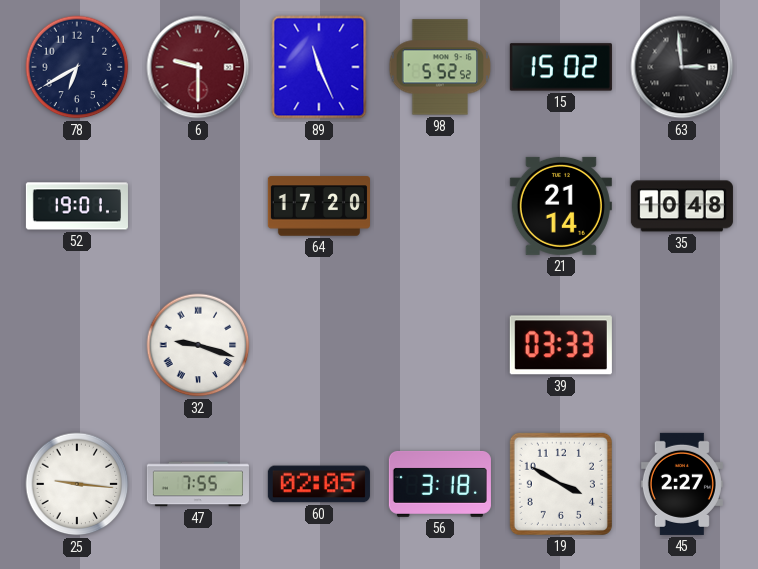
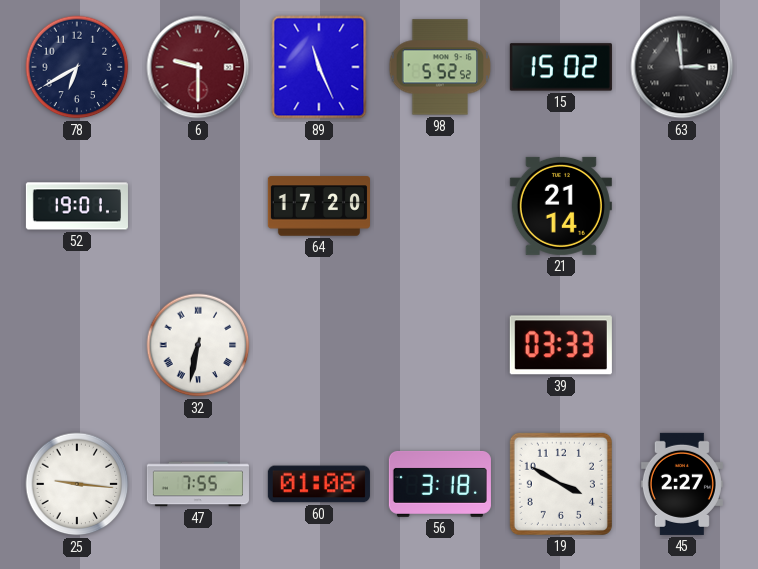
35: 10:48 -> none
32: 9:18 -> 6:32
60: 02:05 -> 01:08
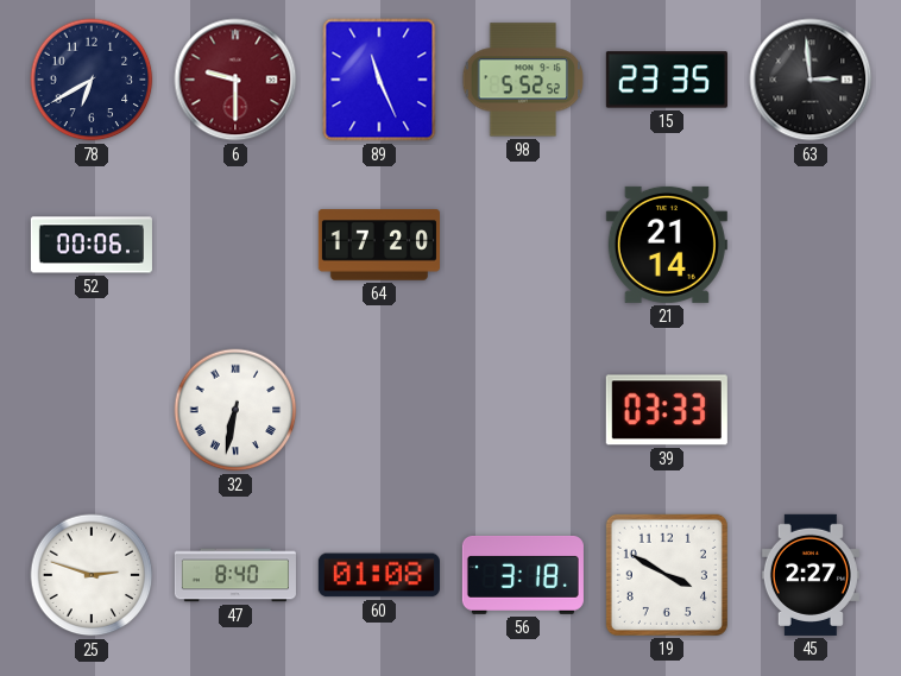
15: 15:02 -> 23:35
52: 19:01 -> 00:06
25: 9:16 -> 2:48
47: 7:55 -> 8:40
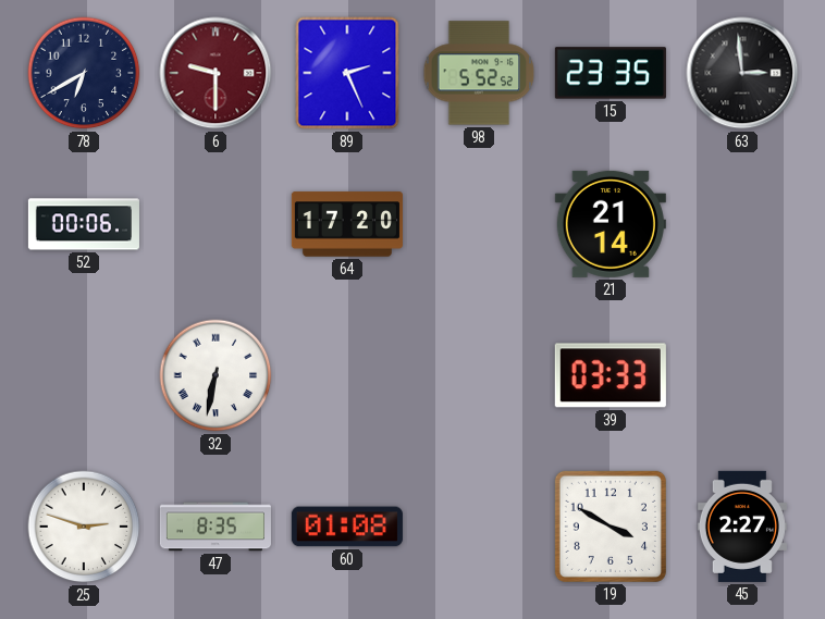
89: 11:26 -> 2:26
47: 8:40 -> 8:35
56: 3:18 -> none
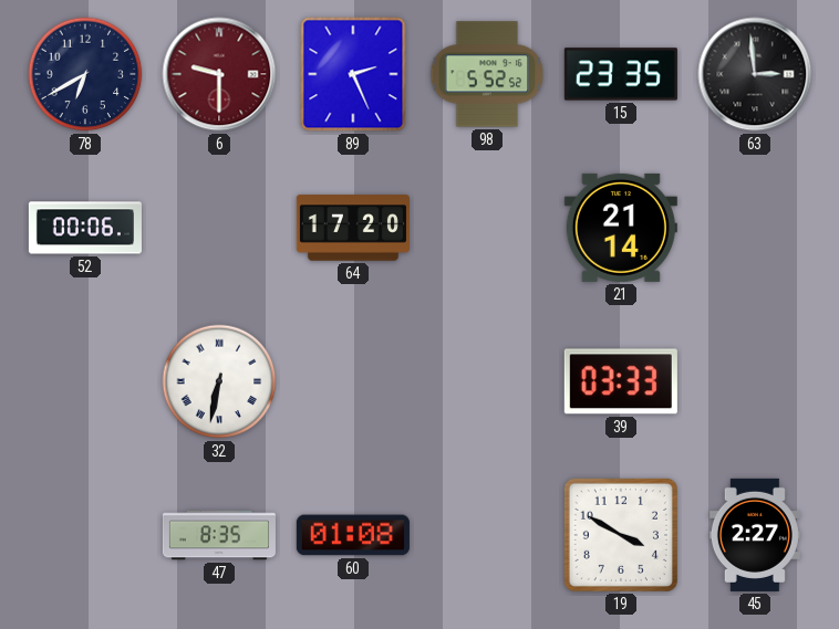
25: 2:48 -> none
